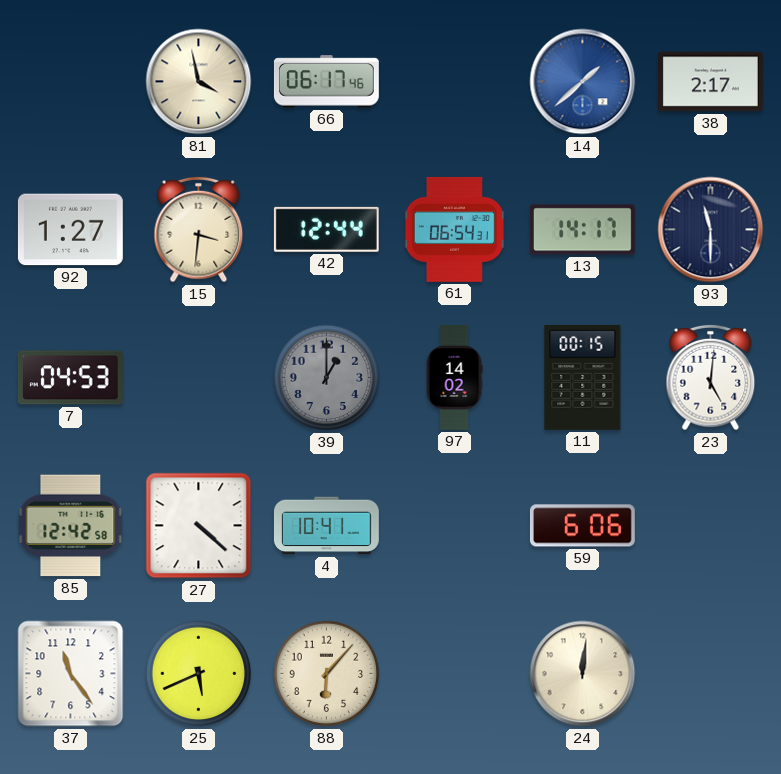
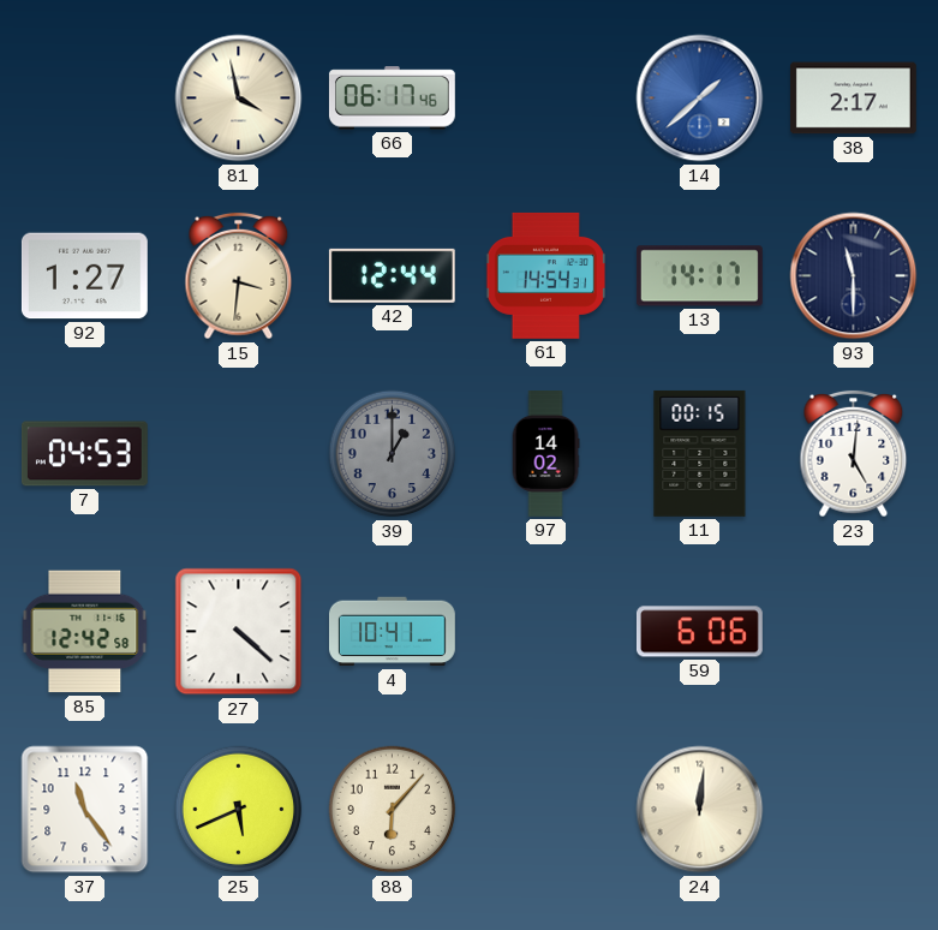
61: 06:54 -> 14:54
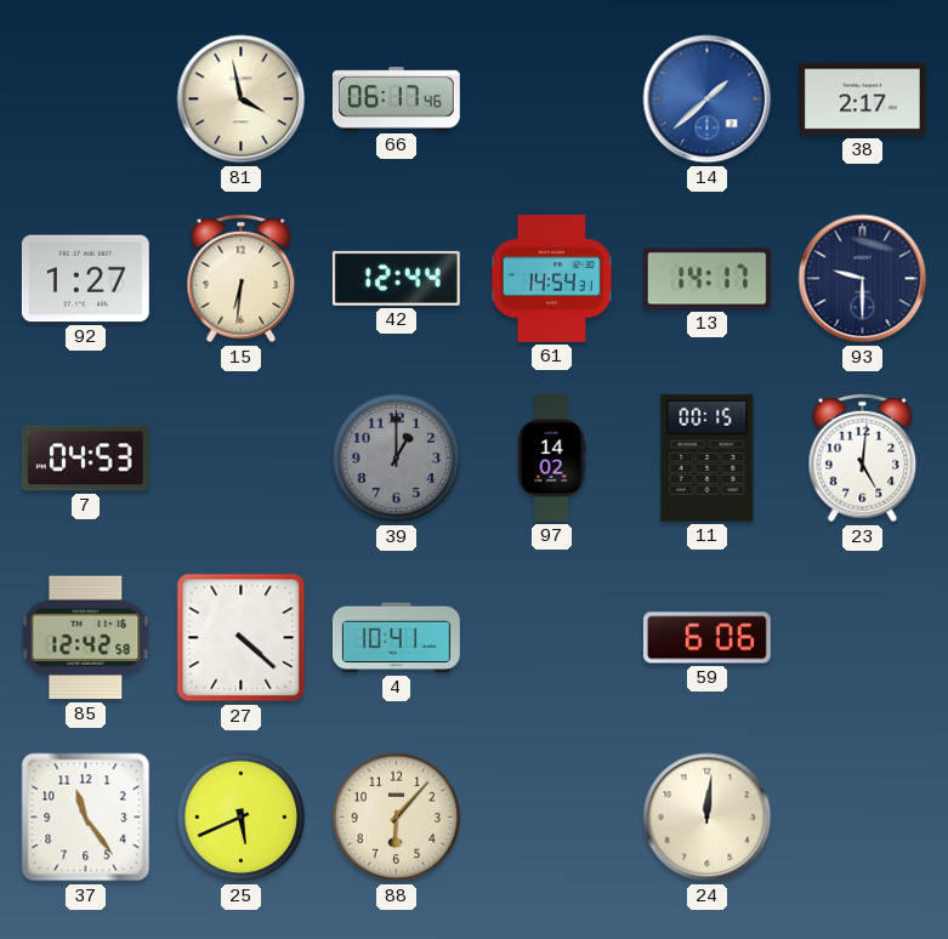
15: 3:31 -> 6:31
93: 11:30 -> 9:30
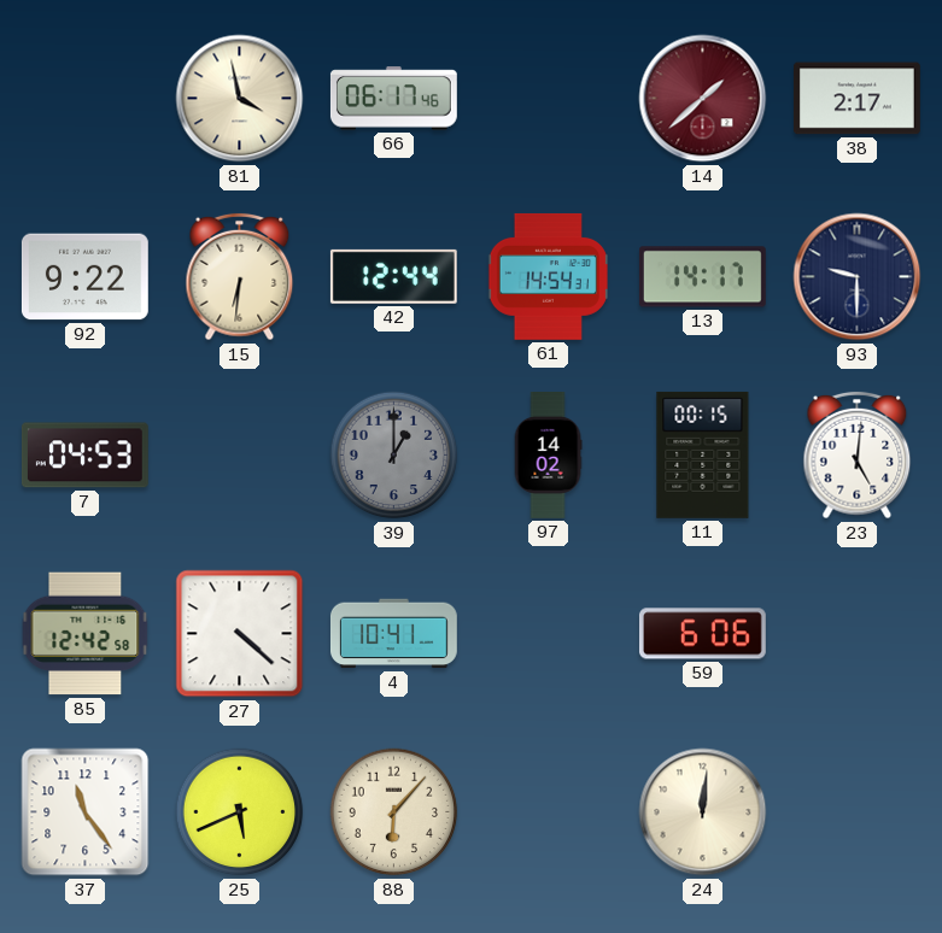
14 dial: blue -> burgundy
92: 1:27 -> 9:22
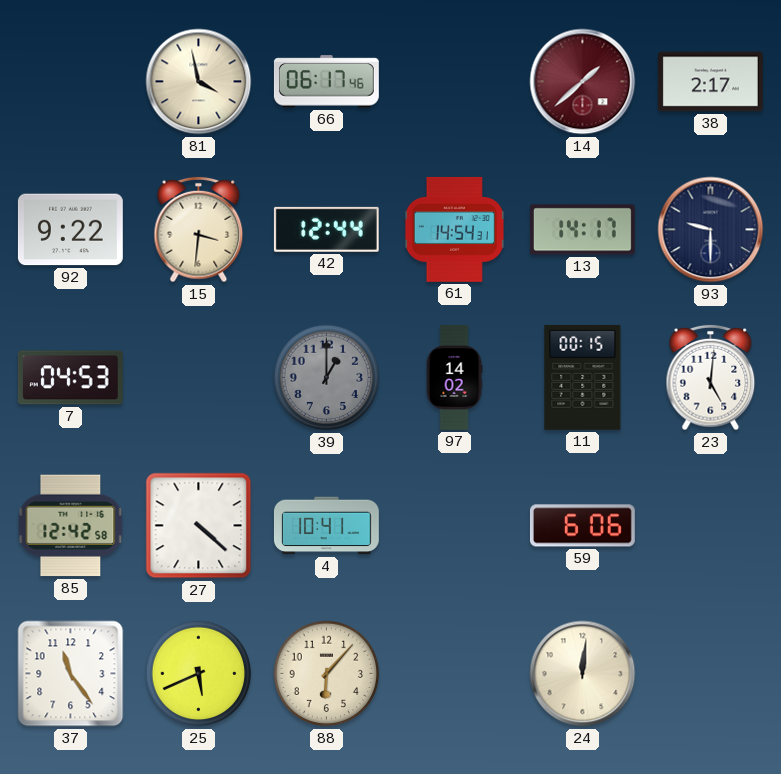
15: 6:31 -> 3:31
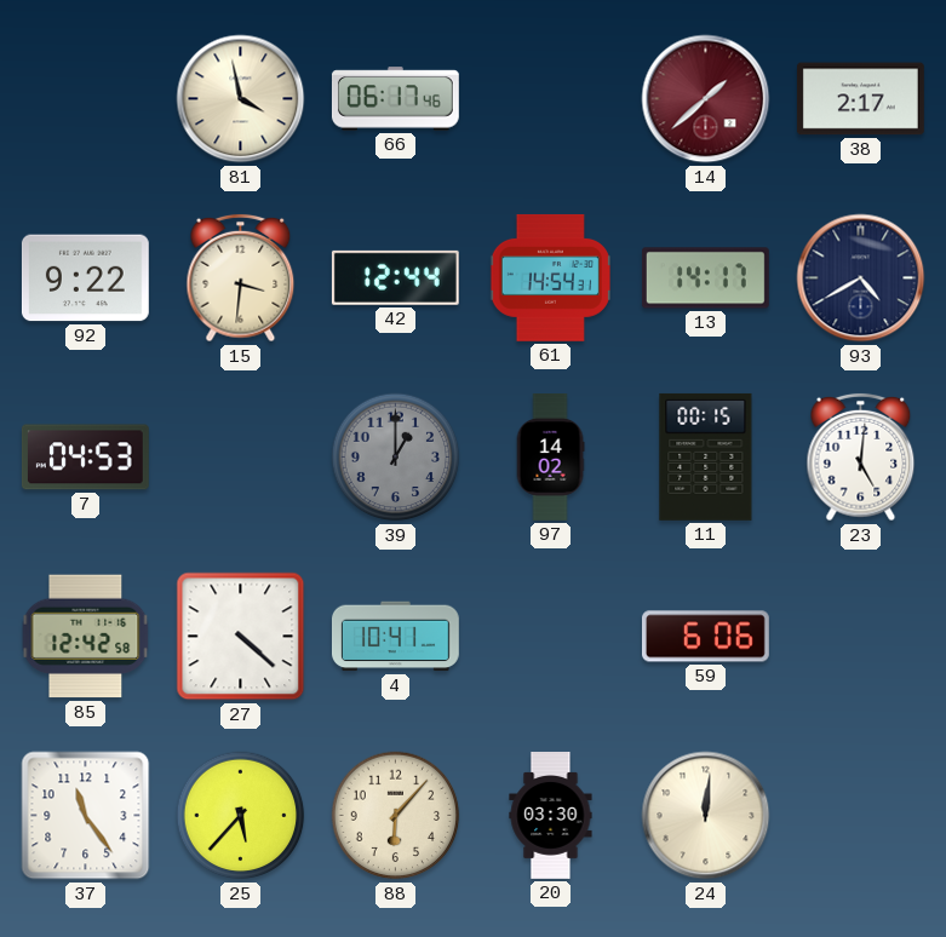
93: 9:30 -> 4:40
25: 5:41 -> 5:37
20: none -> 03:30
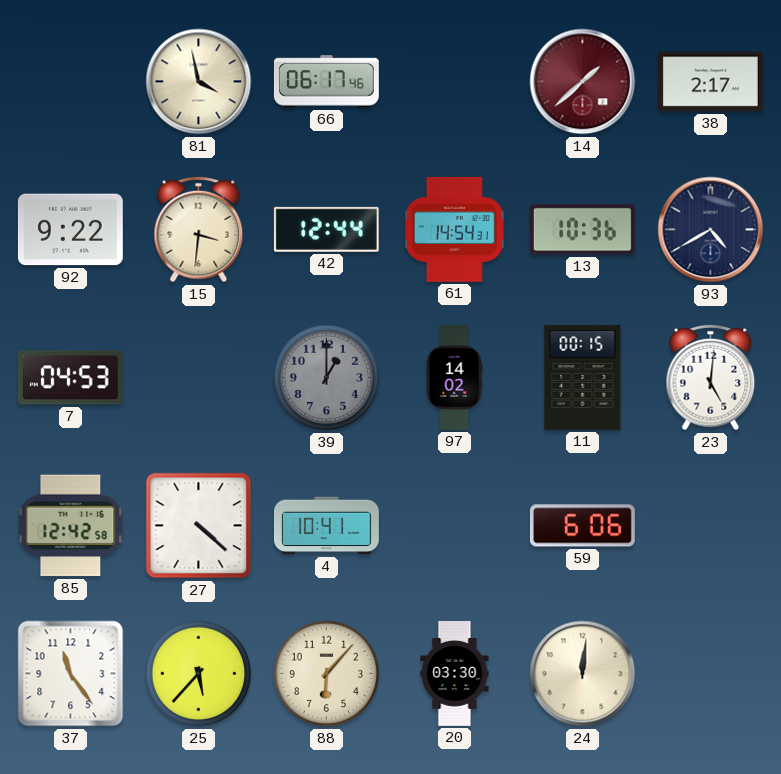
13: 14:17 -> 10:36
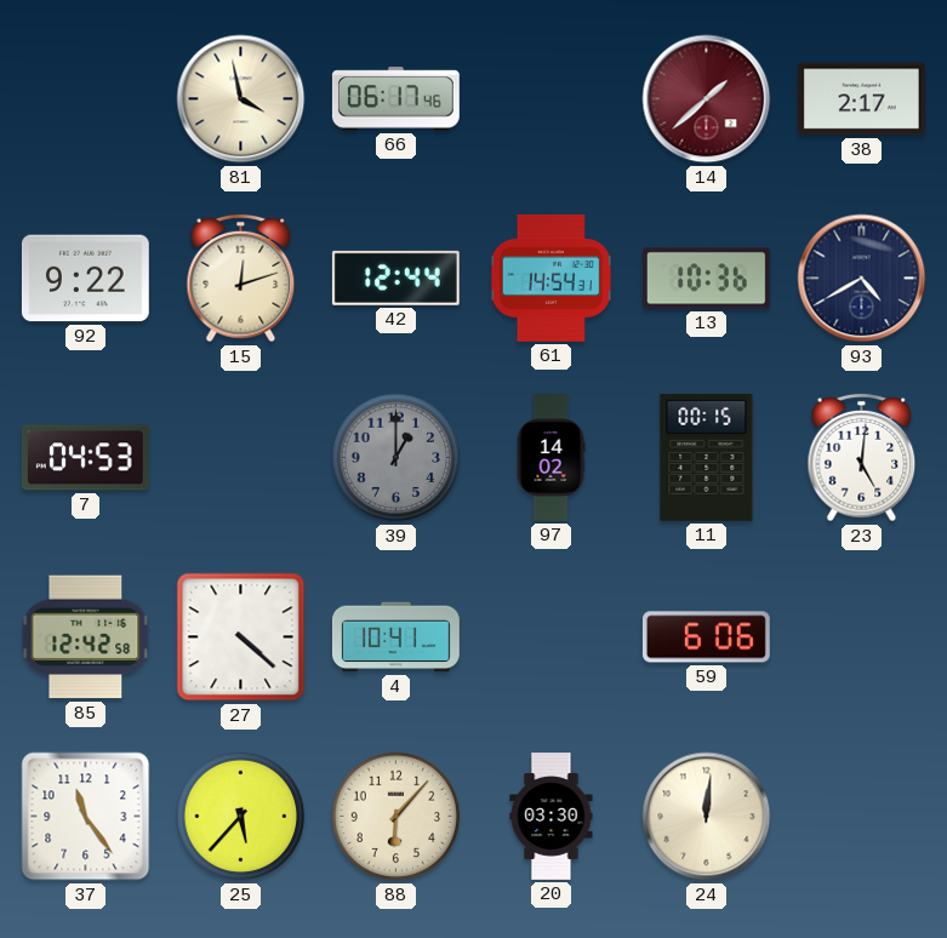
15: 3:31 -> 12:12
